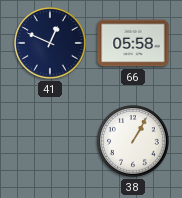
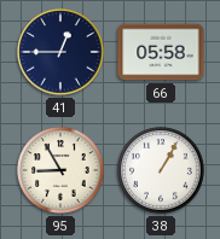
41: 12:49 -> 12:45
95: none -> 8:55
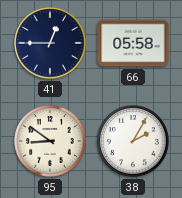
95: 8:55 -> 8:51
38: 1:05 -> 2:05
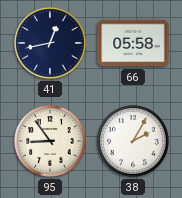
41: 12:45 -> 12:43
95: 8:51 -> 8:54
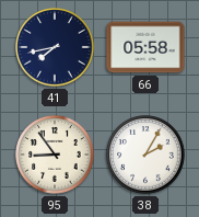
41: 12:43 -> 7:43
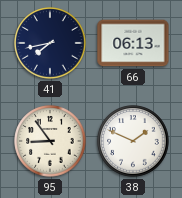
66: 05:58 -> 06:13
38: 2:05 -> 1:49
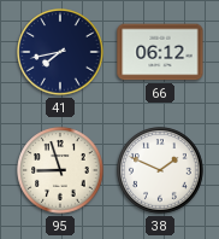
66: 06:13 -> 06:12
95: 8:54 -> 8:57
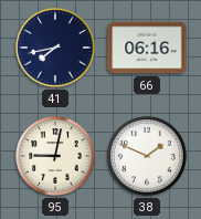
66: 06:12 -> 06:16
95: 8:57 -> 9:02
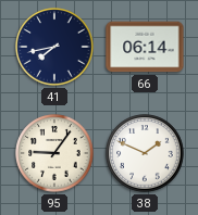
66: 06:16 -> 06:14
95: 9:02 -> 9:06
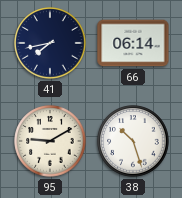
95: 9:06 -> 9:10
38: 1:49 -> 10:27
